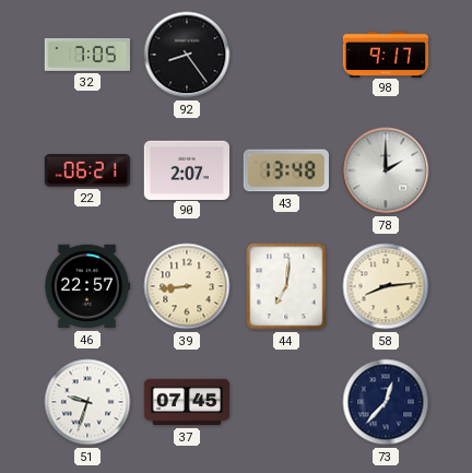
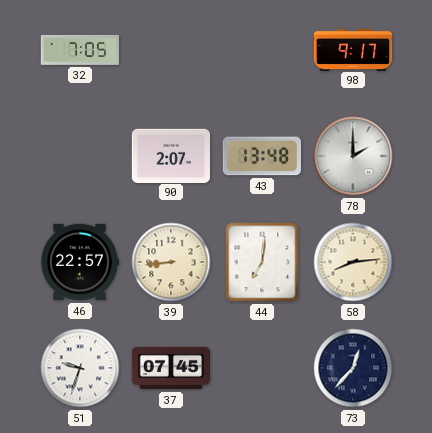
92: 8:24 -> none
22: 06:21 -> none
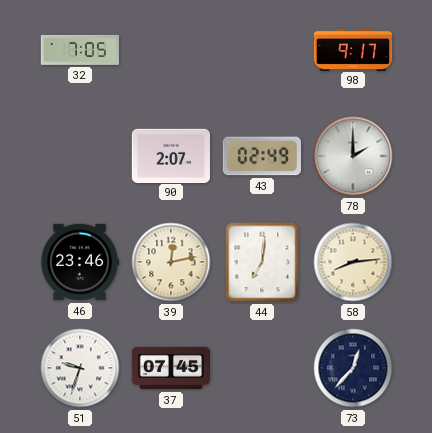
43: 13:48 -> 02:49
46: 22:57 -> 23:46
39: 8:44 -> 12:13
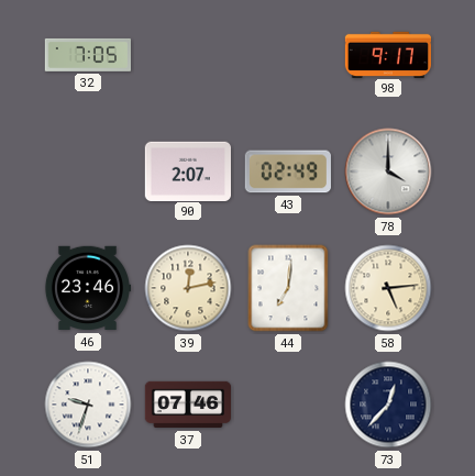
78: 2:00 -> 4:00
58: 8:14 -> 5:14
37: 07:45 -> 07:46
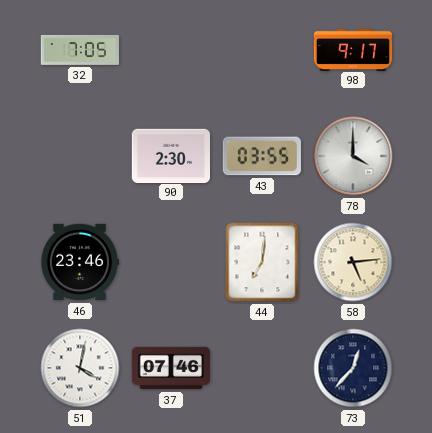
90: 2:07 -> 2:30
43: 02:49 -> 03:55
39: 12:13 -> none
51: 9:33 -> 4:02
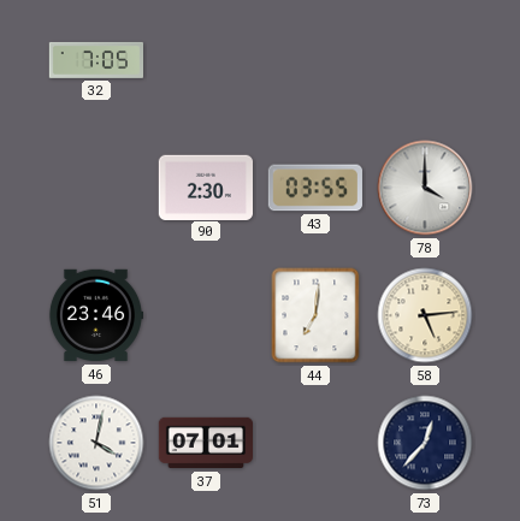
98: 9:17 -> none
37: 07:46 -> 07:01
